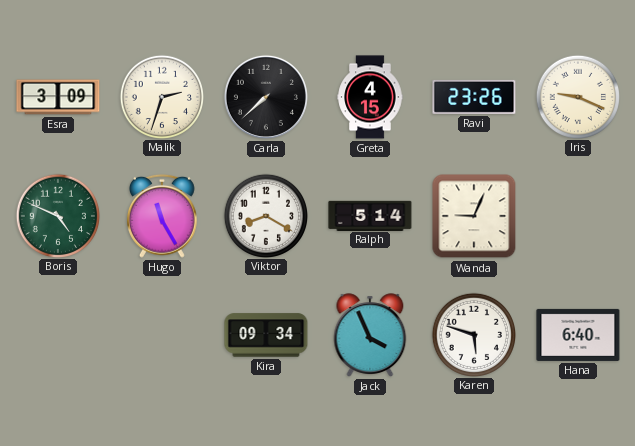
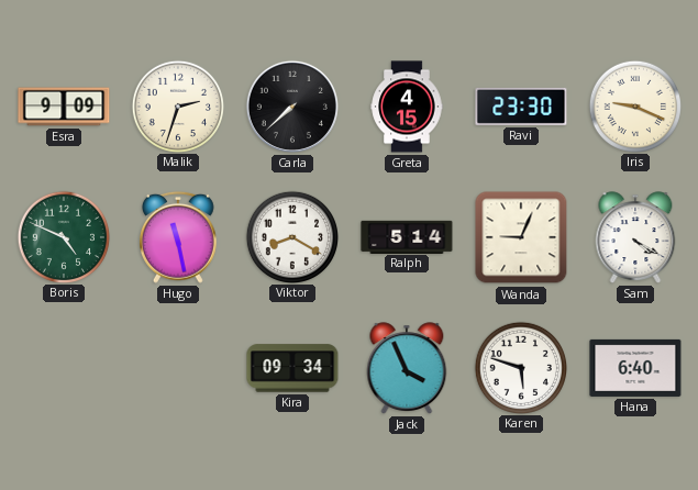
Esra: 3:09 -> 9:09
Ravi: 23:26 -> 23:30
Hugo: 11:25 -> 11:28
Sam: none -> 4:20
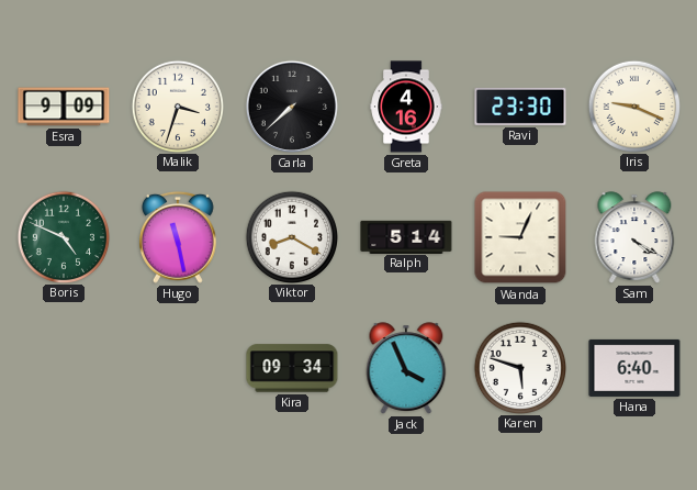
Malik: 2:33 -> 3:33
Greta: 4:15 -> 4:16
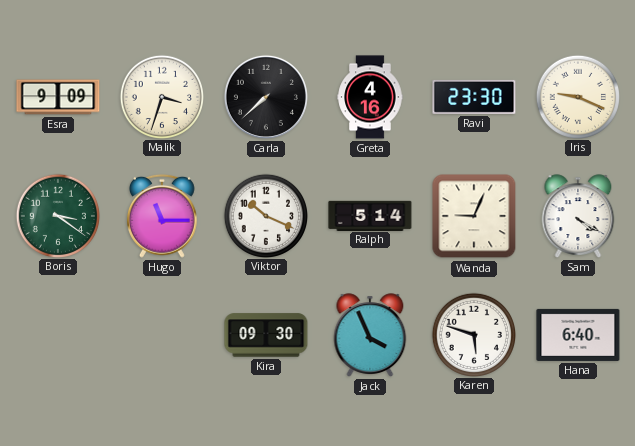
Boris: 4:49 -> 3:21
Hugo: 11:28 -> 11:15
Viktor: 8:20 -> 10:19
Kira: 09:34 -> 09:30
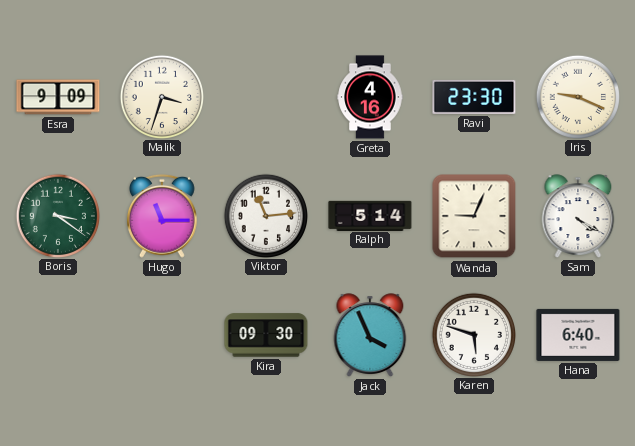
Carla: 7:38 -> none
Viktor: 10:19 -> 11:14
